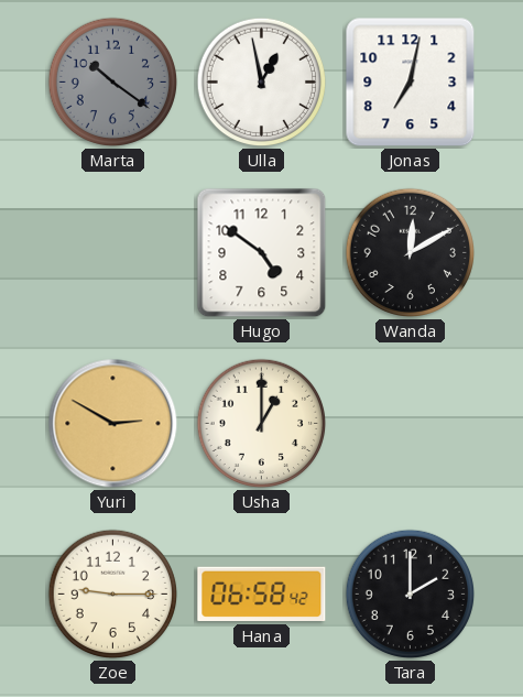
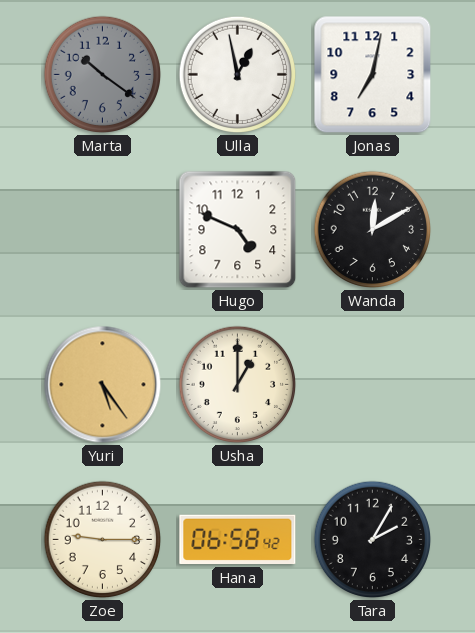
Hugo: 4:51 -> 4:49
Yuri: 2:50 -> 5:24
Tara: 2:00 -> 2:05
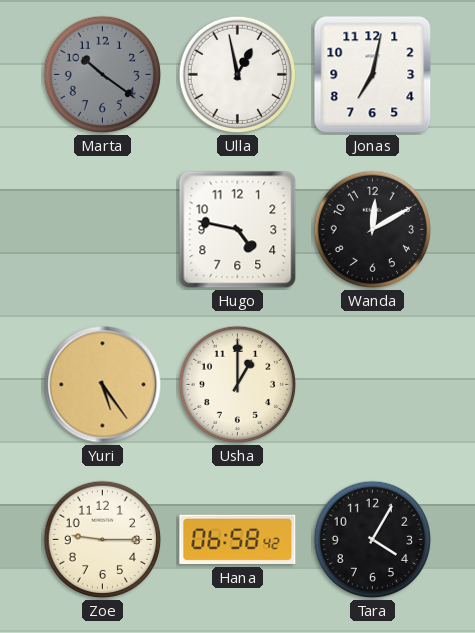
Hugo: 4:49 -> 4:47
Tara: 2:05 -> 4:05
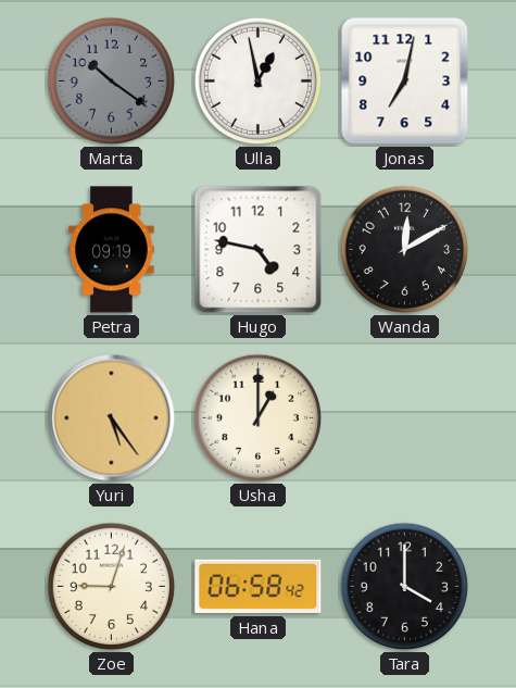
Petra: none -> 09:19
Zoe: 9:15 -> 9:03
Tara: 4:05 -> 4:00
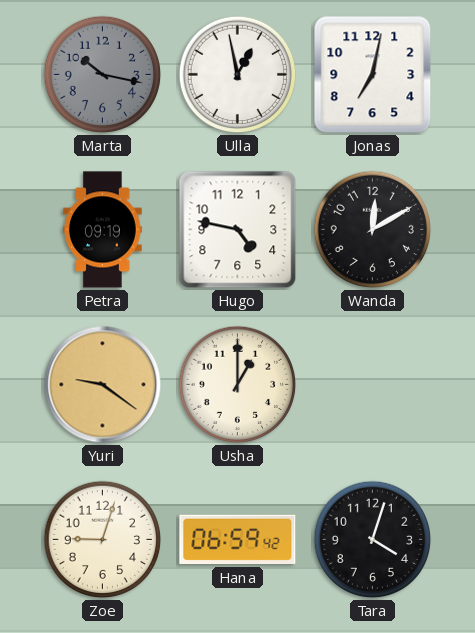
Marta: 10:21 -> 10:17
Yuri: 5:24 -> 9:21
Hana: 06:58 -> 06:59
Tara: 4:00 -> 4:03
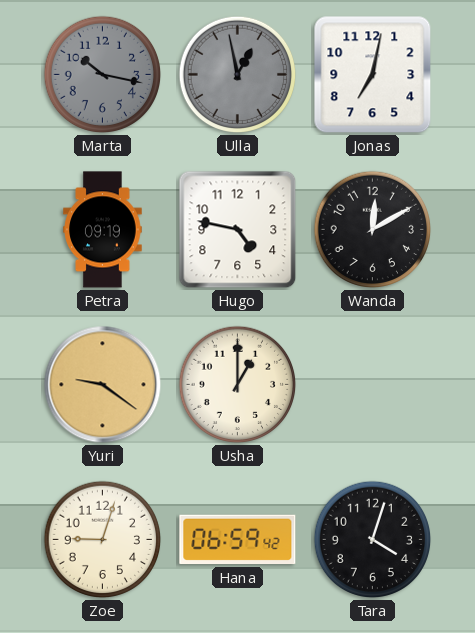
Ulla dial: white -> grey
